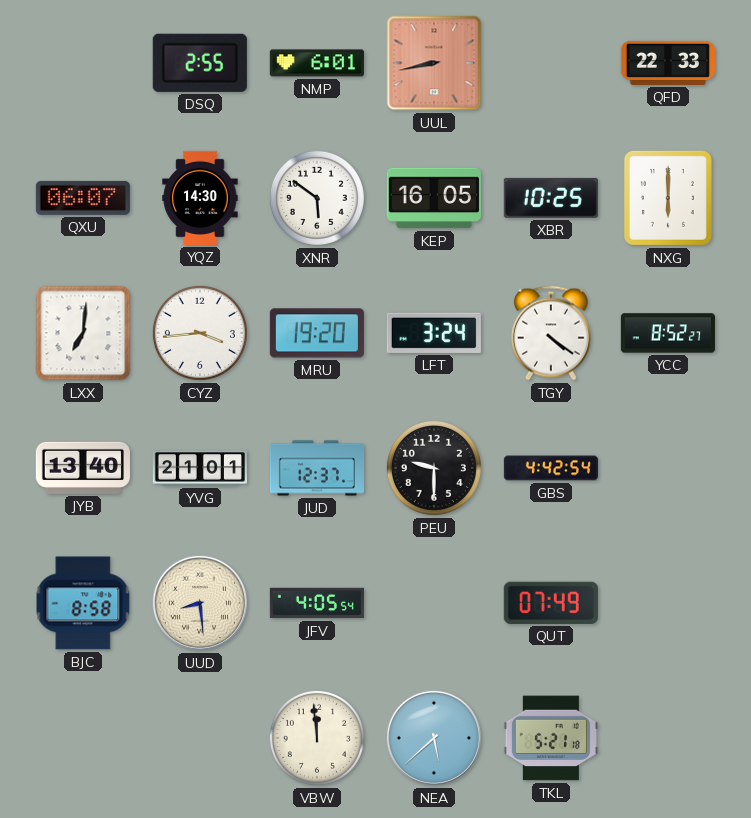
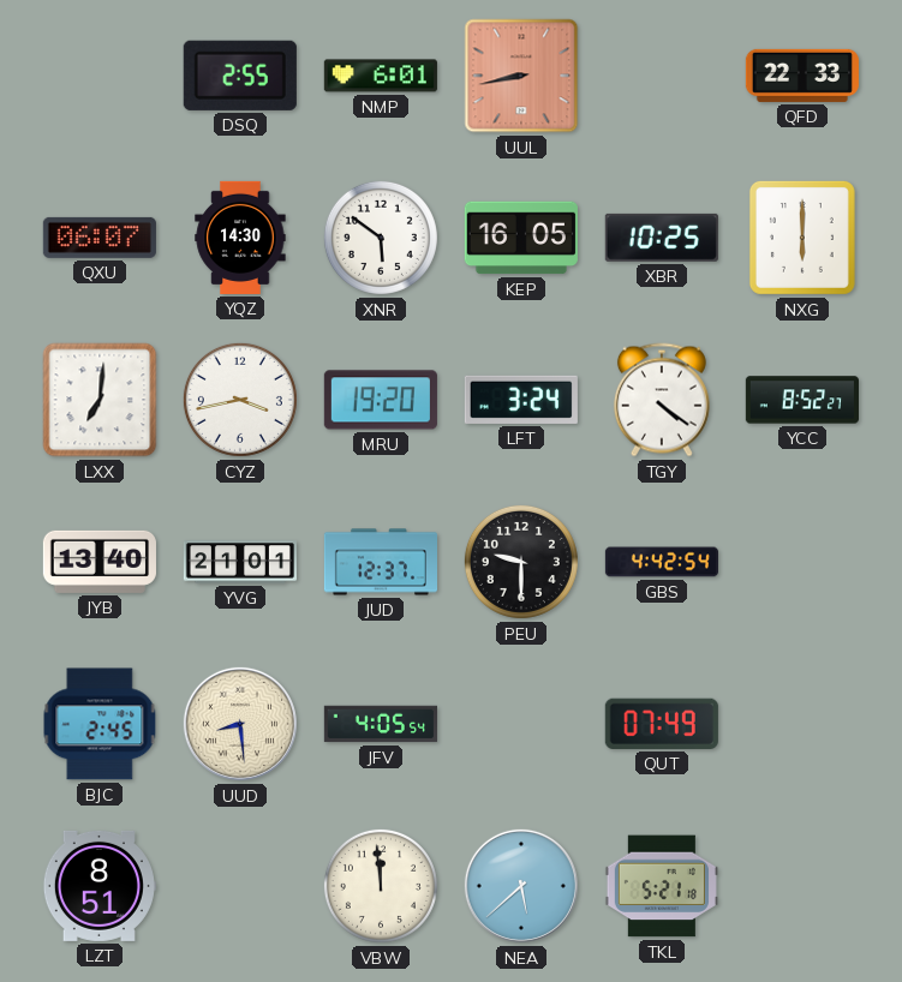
CYZ: 3:44 -> 3:43
BJC: 8:58 -> 2:45
LZT: none -> 8:51
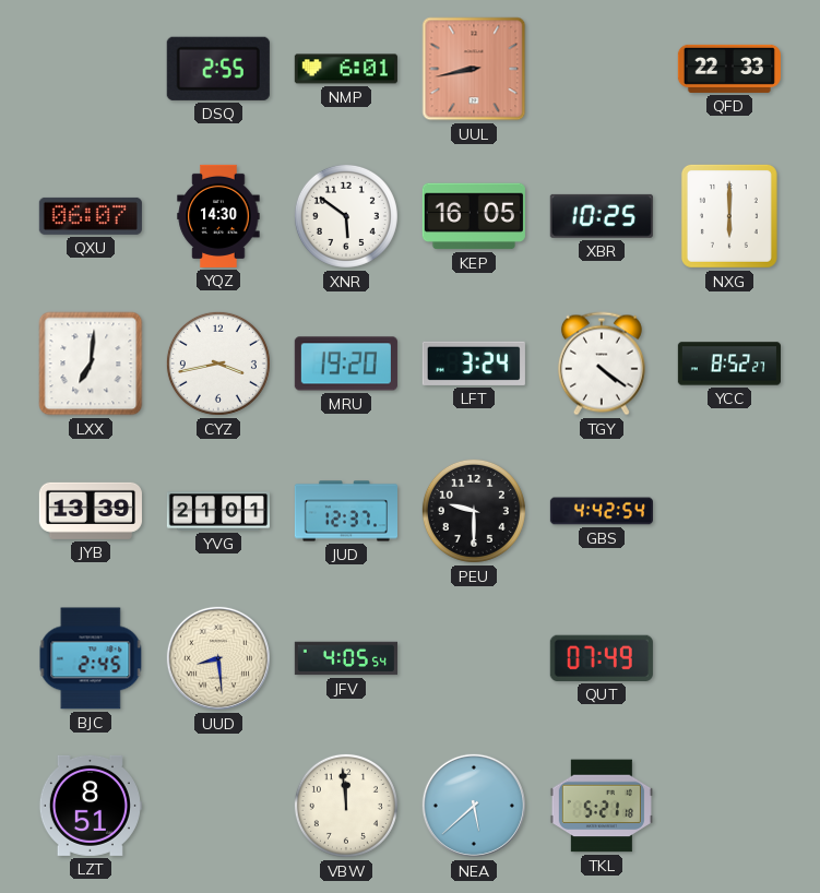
JYB: 13:40 -> 13:39
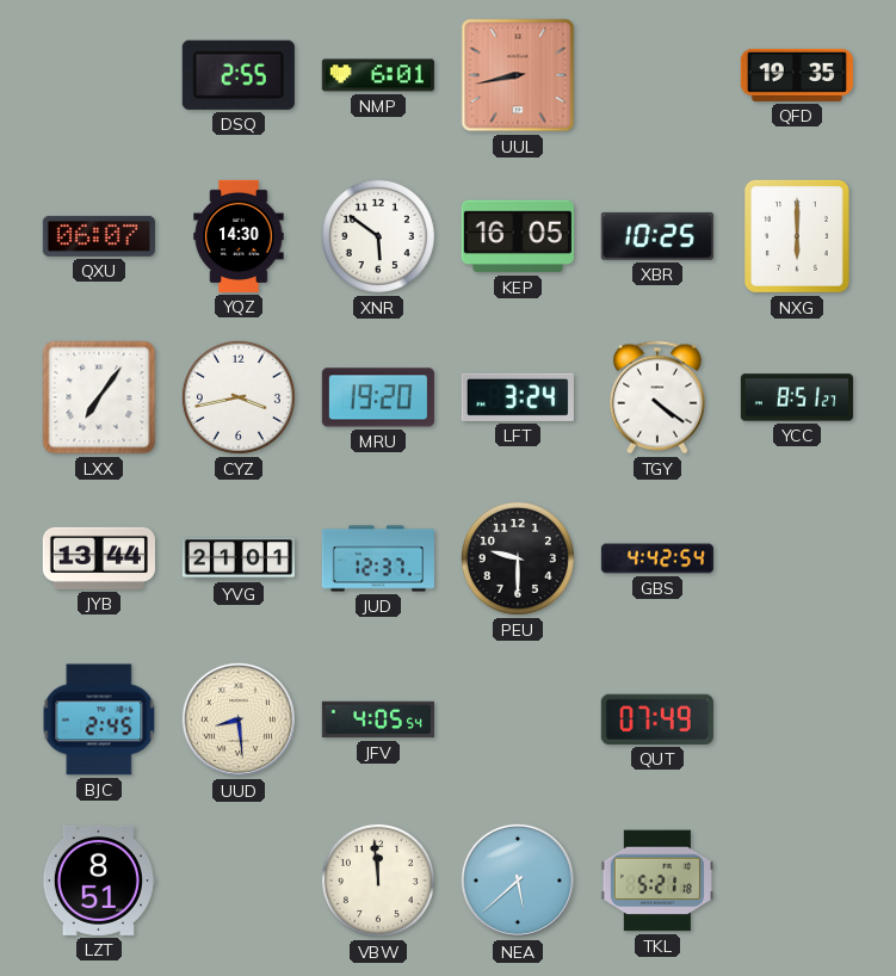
QFD: 22:33 -> 19:35
LXX: 7:01 -> 7:06
YCC: 8:52 -> 8:51
JYB: 13:39 -> 13:44
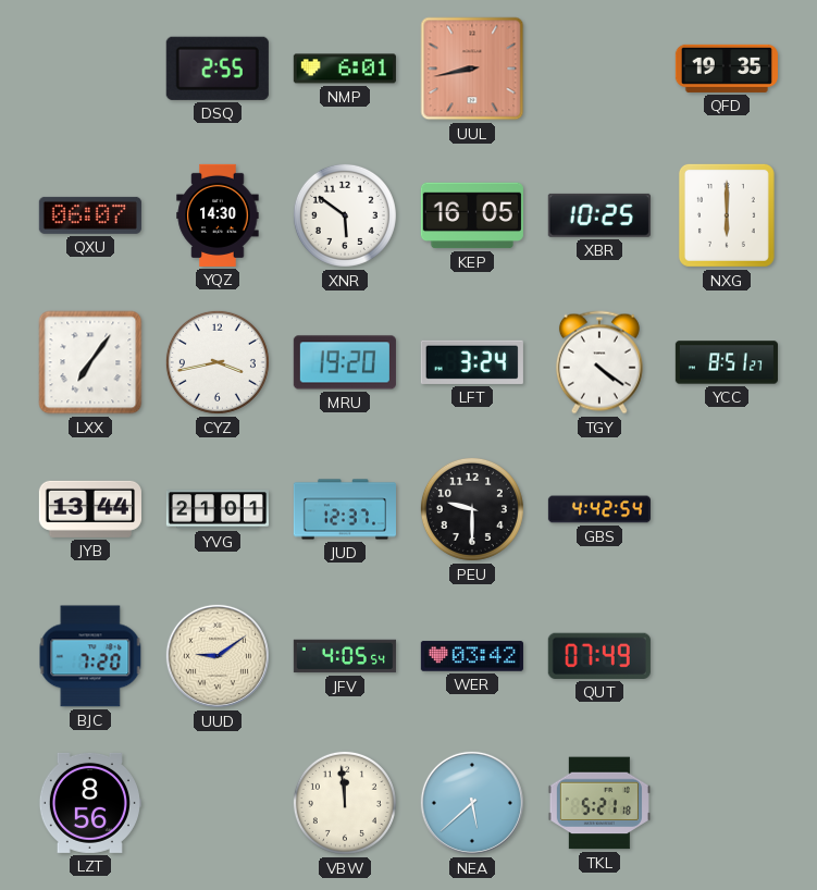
BJC: 2:45 -> 7:20
UUD: 8:29 -> 9:09
WER: none -> 03:42
LZT: 8:51 -> 8:56
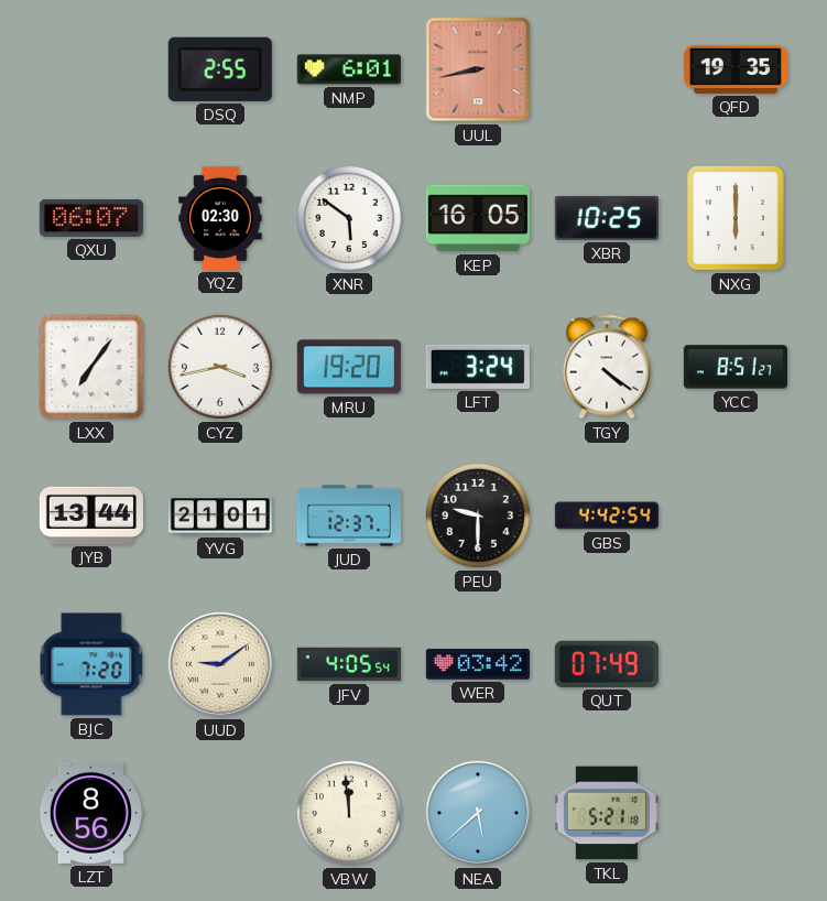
YQZ: 14:30 -> 02:30
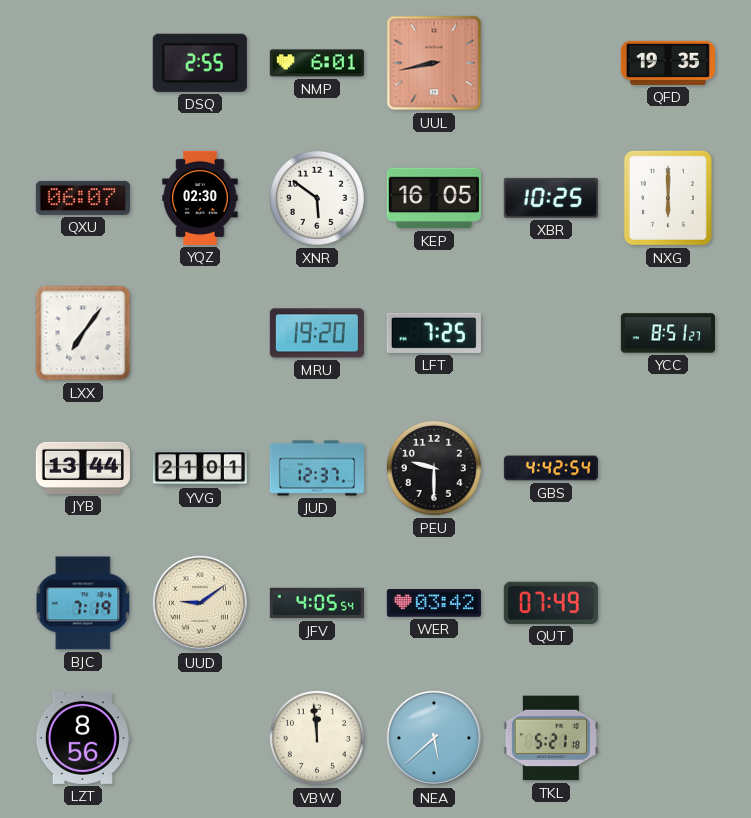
CYZ: 3:43 -> none
LFT: 3:24 -> 7:25
TGY: 4:21 -> none
BJC: 7:20 -> 7:19
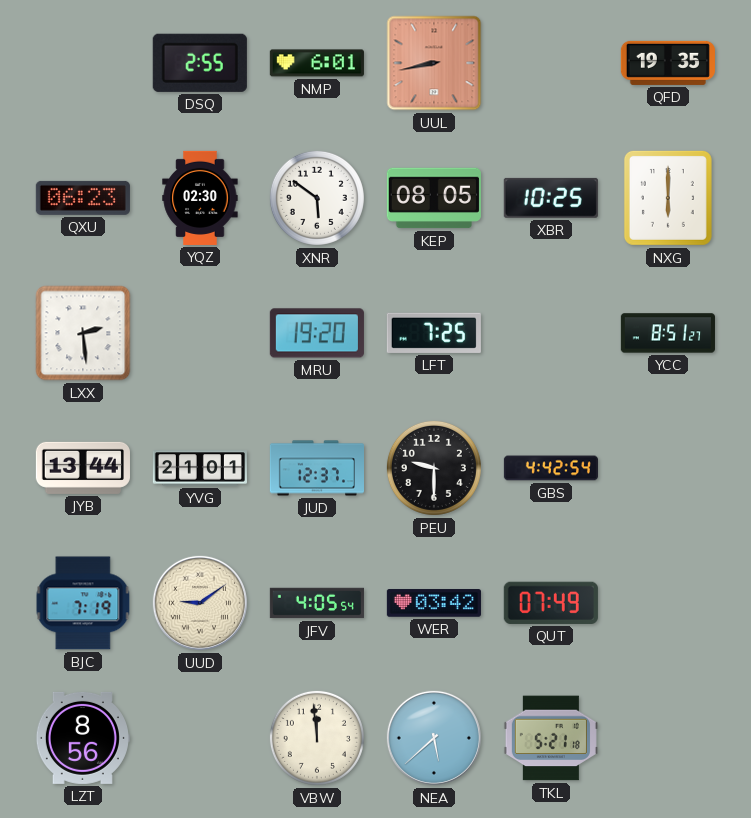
QXU: 06:07 -> 06:23
KEP: 16:05 -> 08:05
LXX: 7:06 -> 2:29
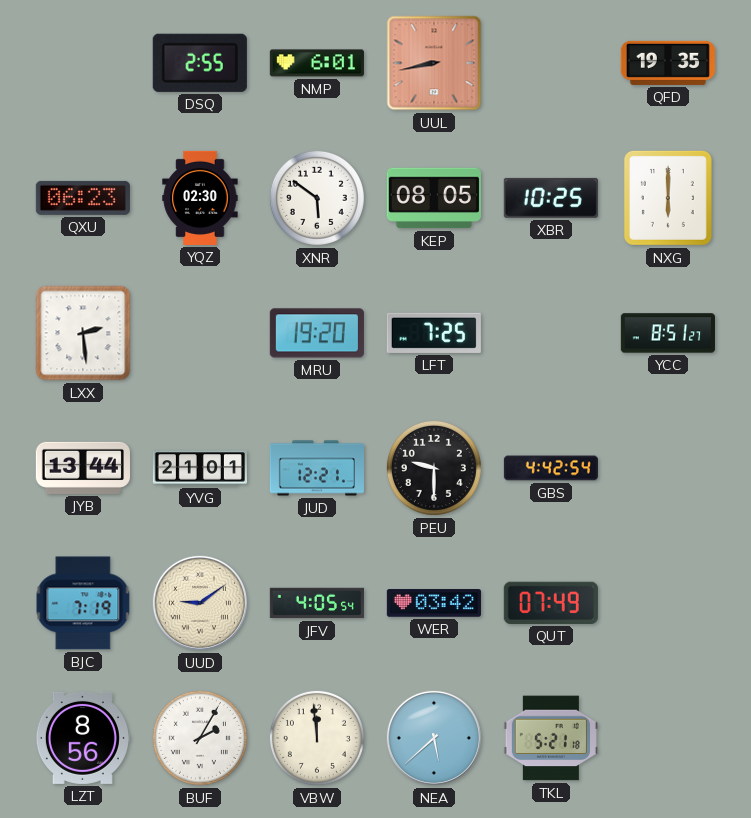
JUD: 12:37 -> 12:21
BUF: none -> 2:05
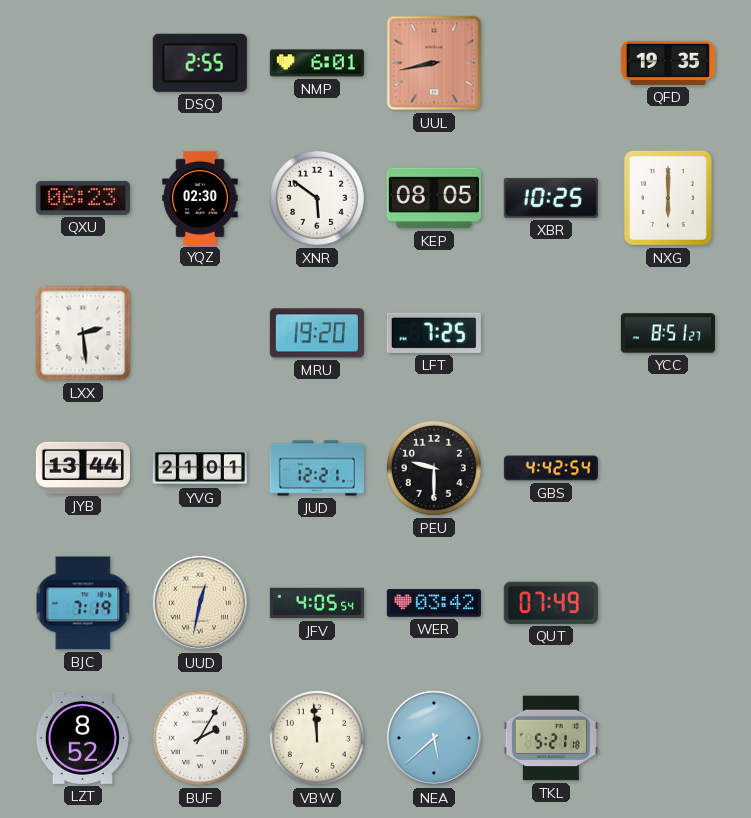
UUD: 9:09 -> 12:32
LZT: 8:56 -> 8:52
